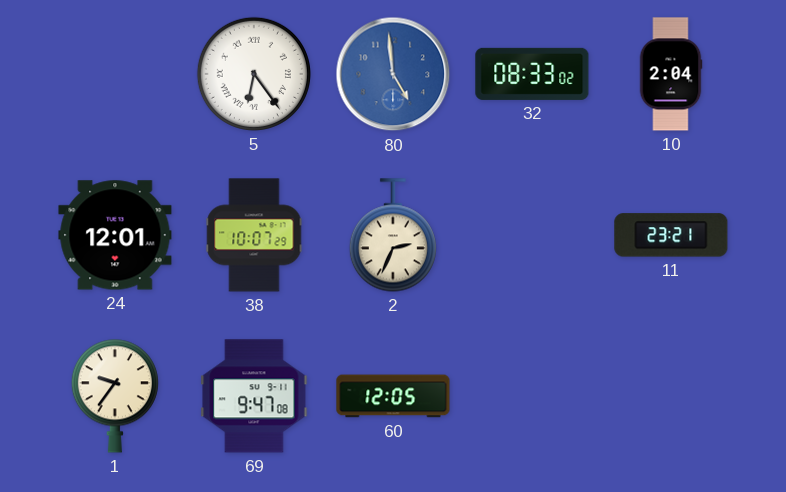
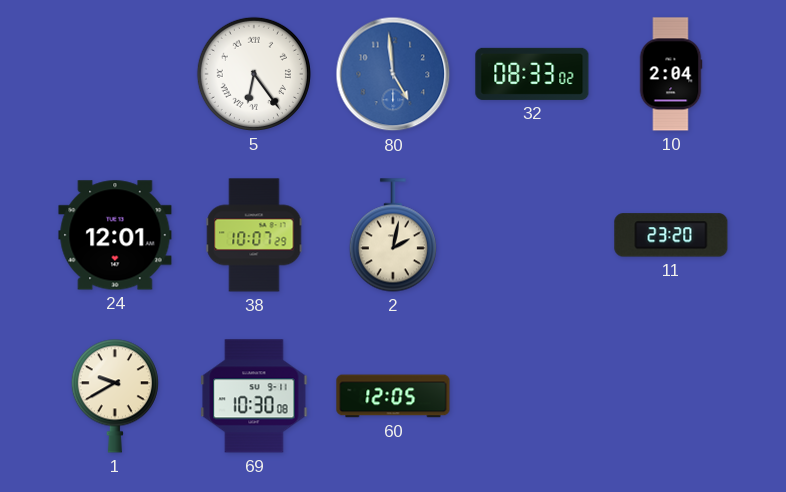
2: 2:34 -> 2:02
11: 23:21 -> 23:20
1: 9:36 -> 9:40
69: 9:47 -> 10:30
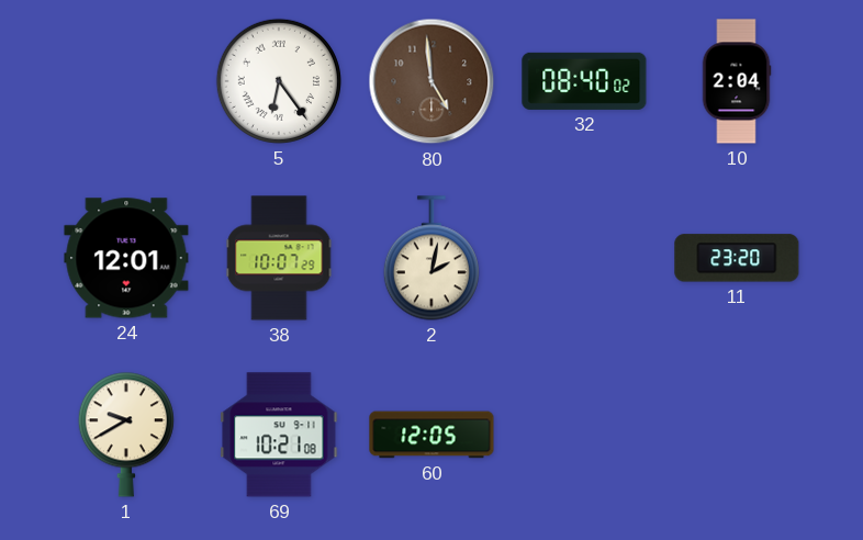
80 dial: blue -> brown
32: 08:33 -> 08:40
69: 10:30 -> 10:21
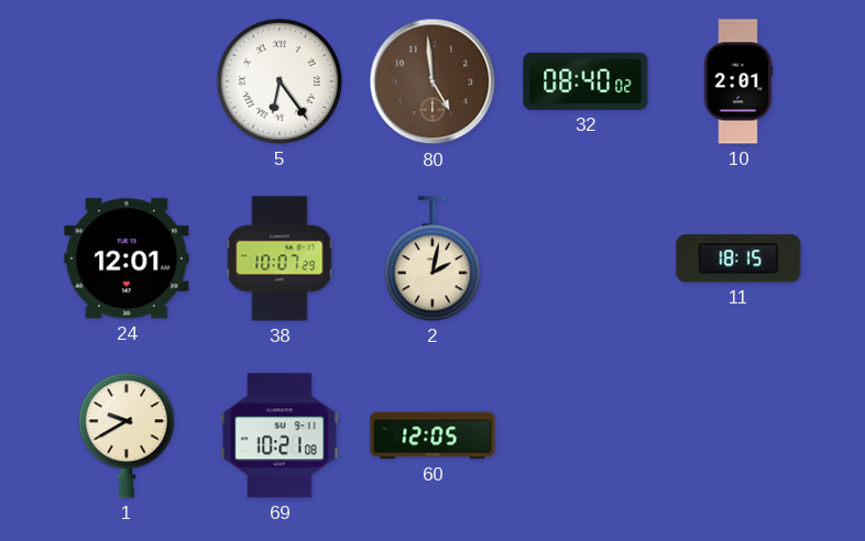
10: 2:04 -> 2:01
11: 23:20 -> 18:15
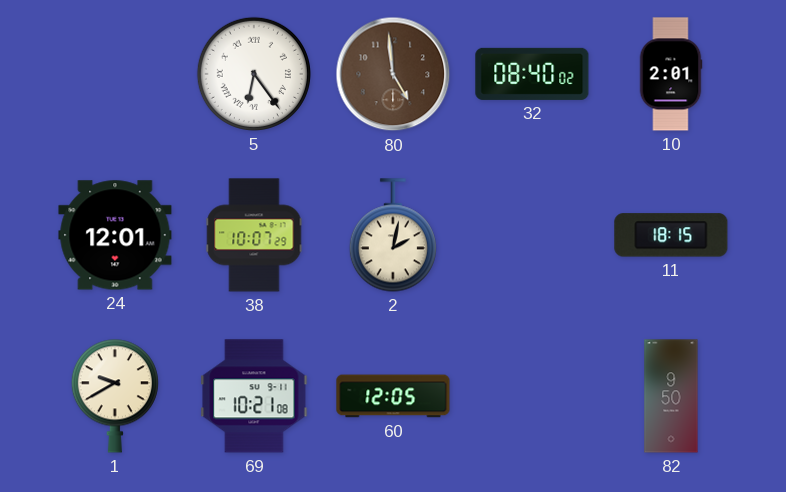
82: none -> 9:50
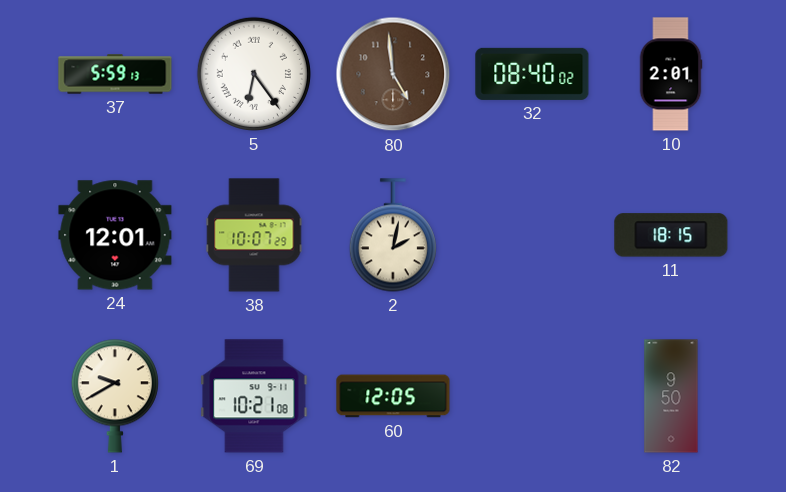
37: none -> 5:59
